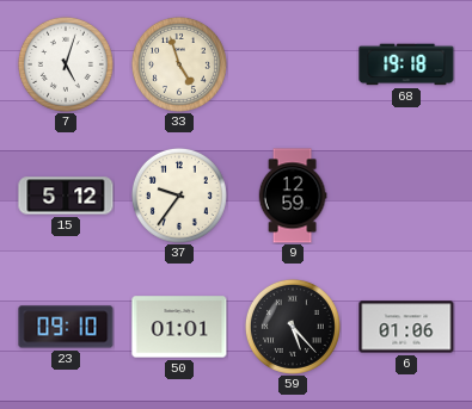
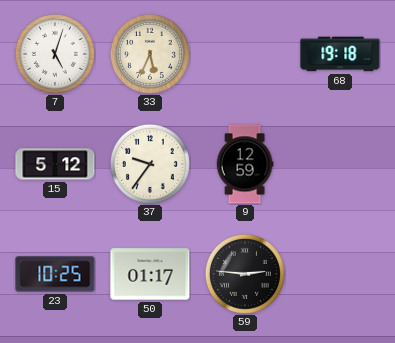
33: 4:57 -> 5:34
23: 09:10 -> 10:25
50: 01:01 -> 01:17
59: 5:23 -> 2:46
6: 01:06 -> none
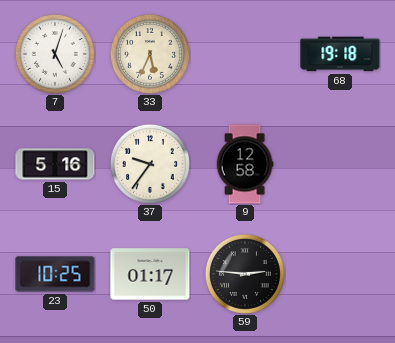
15: 5:12 -> 5:16
9: 12:59 -> 12:58
